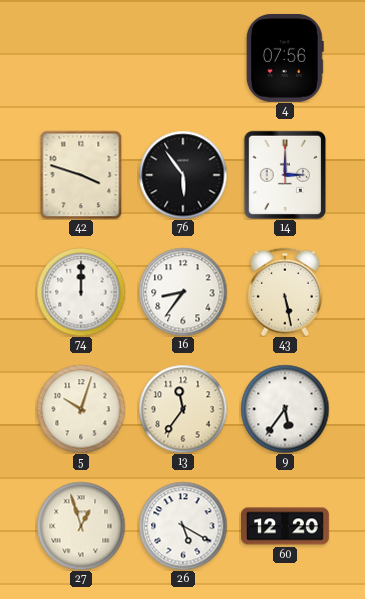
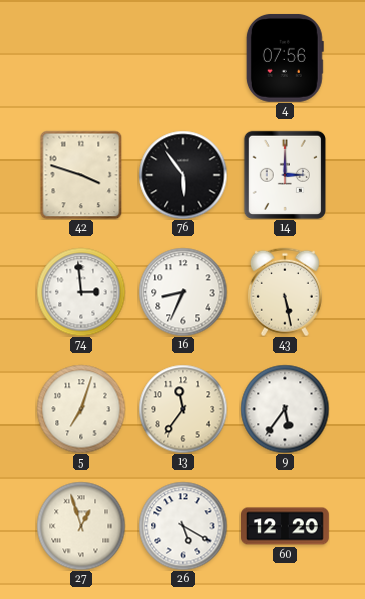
74: 12:00 -> 2:59
16: 8:36 -> 8:34
5: 10:03 -> 7:03
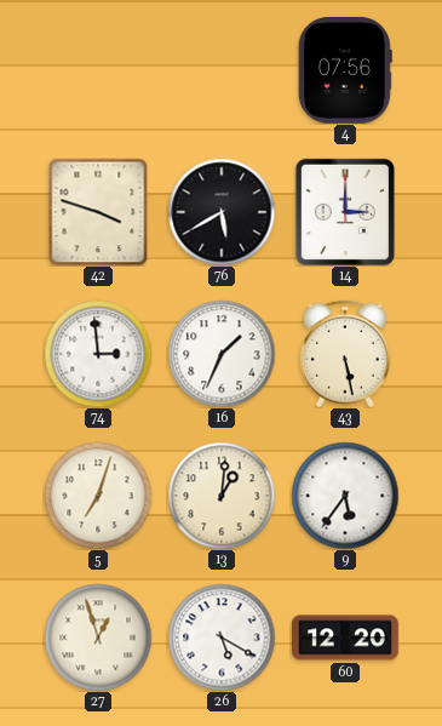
76: 5:54 -> 5:40
16: 8:34 -> 1:34
13: 11:36 -> 1:01
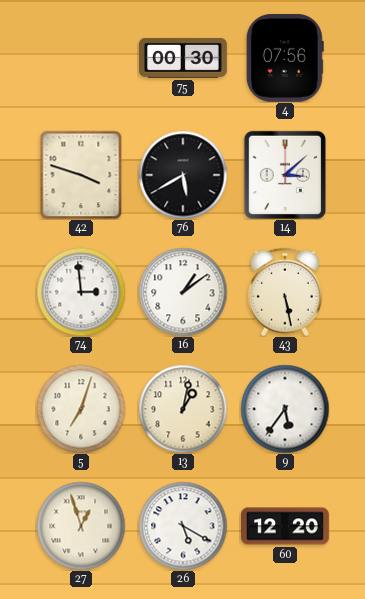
75: none -> 00:30
14: 3:00 -> 3:08
16: 1:34 -> 1:09
13: 1:01 -> 1:02
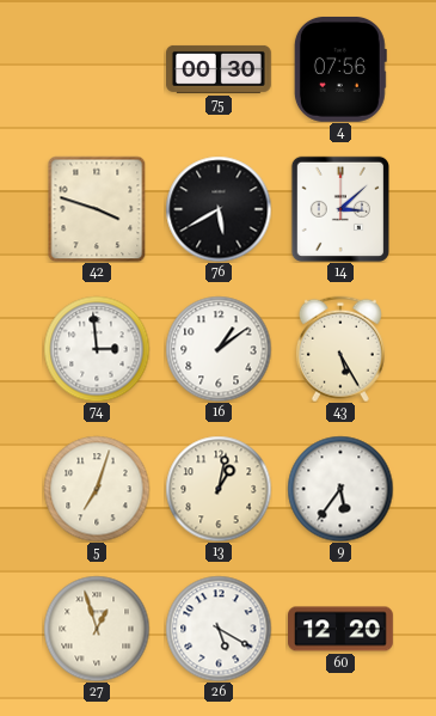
43: 5:28 -> 5:25
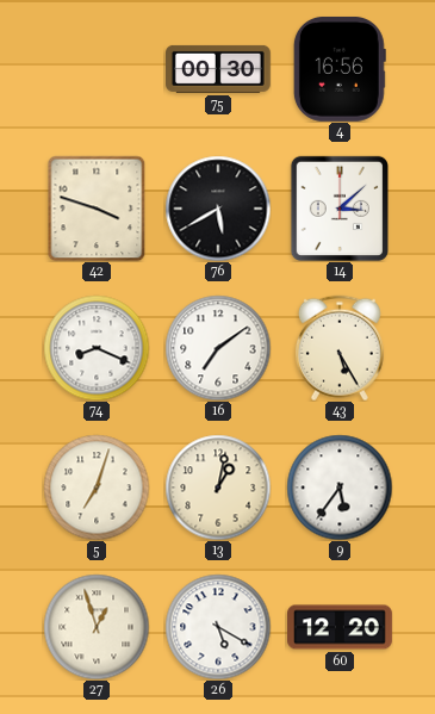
4: 07:56 -> 16:56
74: 2:59 -> 8:19
16: 1:09 -> 7:09
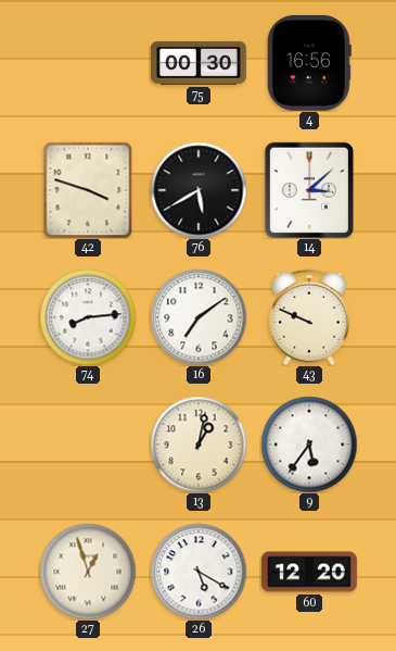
74: 8:19 -> 8:14
43: 5:25 -> 9:49
5: 7:03 -> none
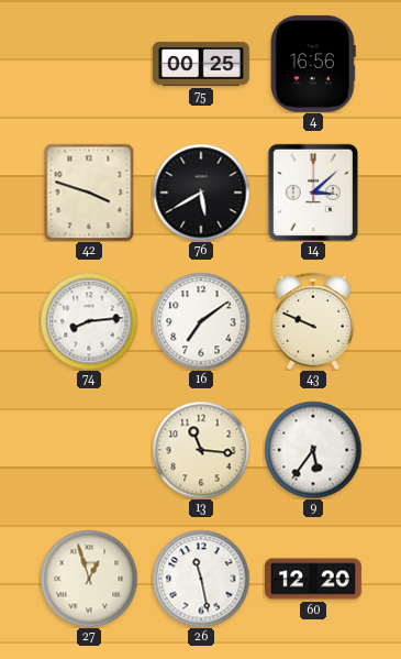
75: 00:30 -> 00:25
13: 1:02 -> 11:16
26: 5:20 -> 11:28
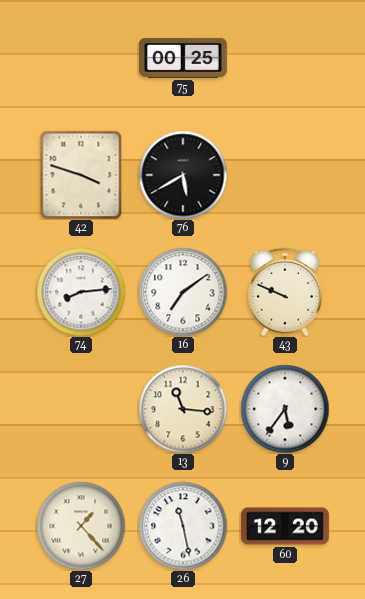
4: 16:56 -> none
14: 3:08 -> none
27: 12:57 -> 1:23
